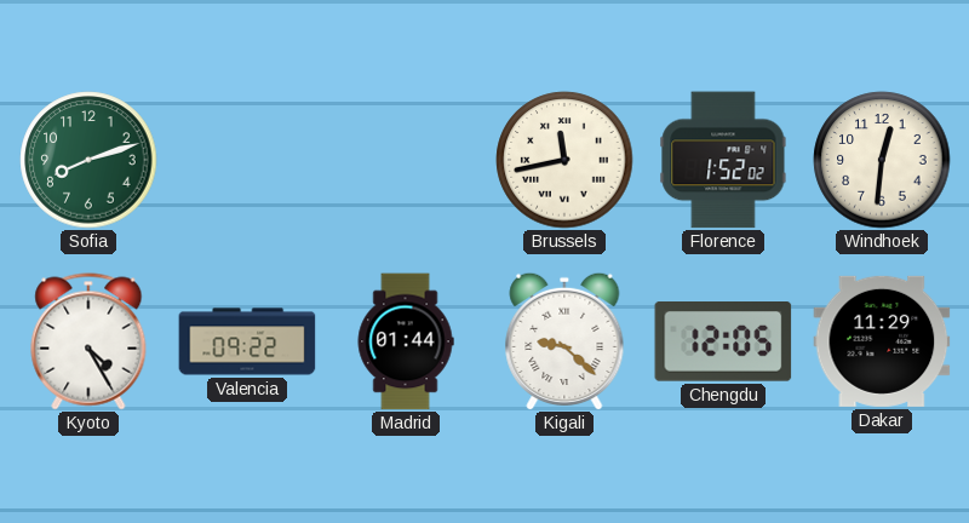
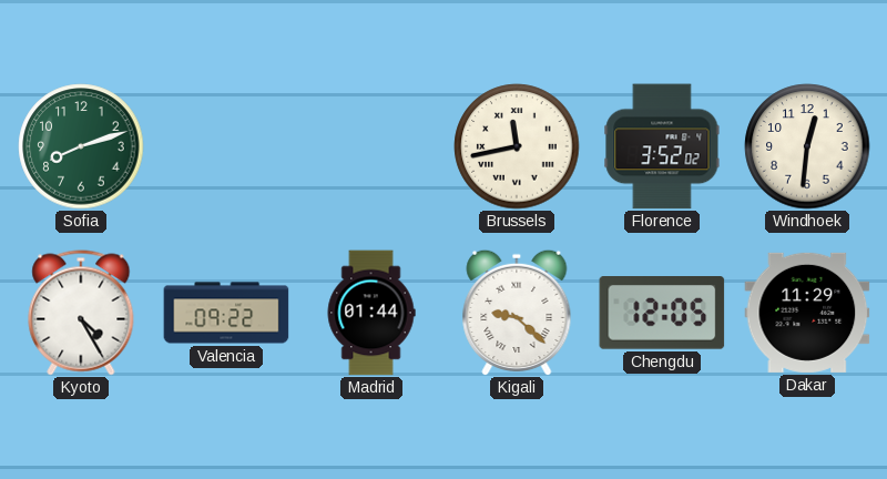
Florence: 1:52 -> 3:52
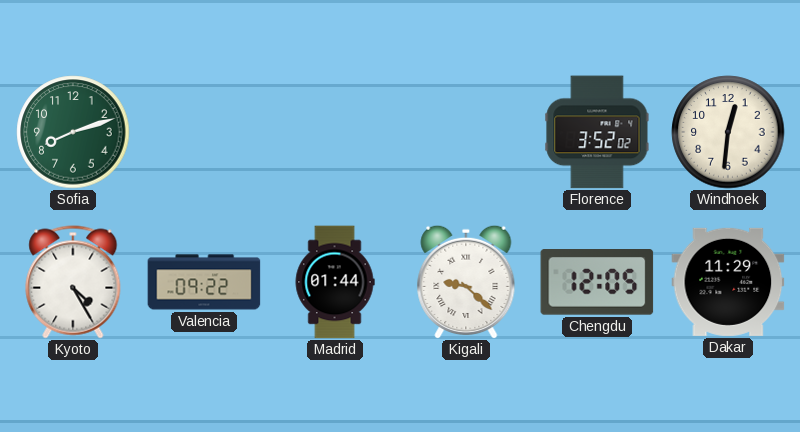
Brussels: 11:43 -> none
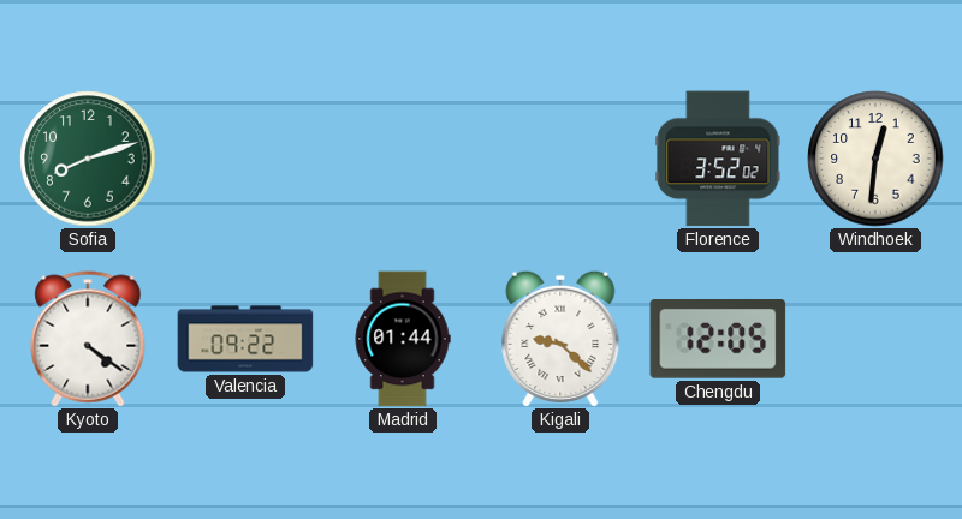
Kyoto: 4:25 -> 4:21
Dakar: 11:29 -> none
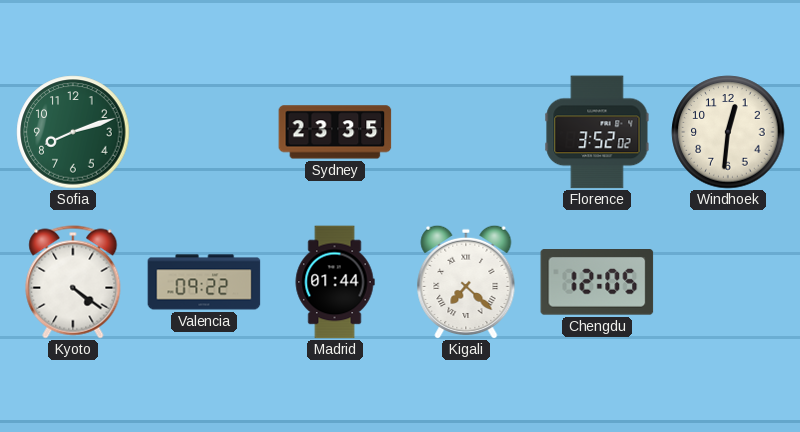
Sydney: none -> 23:35
Kigali: 9:22 -> 7:22
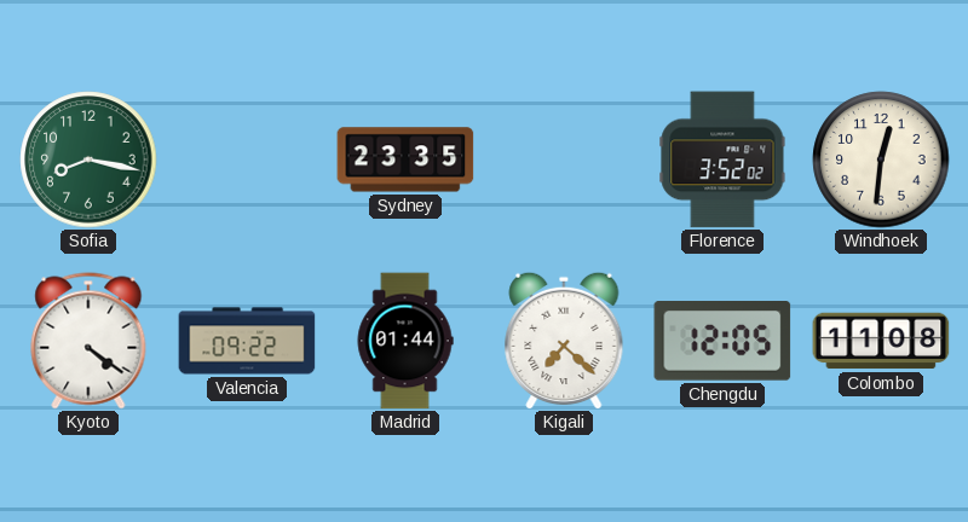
Sofia: 8:12 -> 8:17
Colombo: none -> 11:08
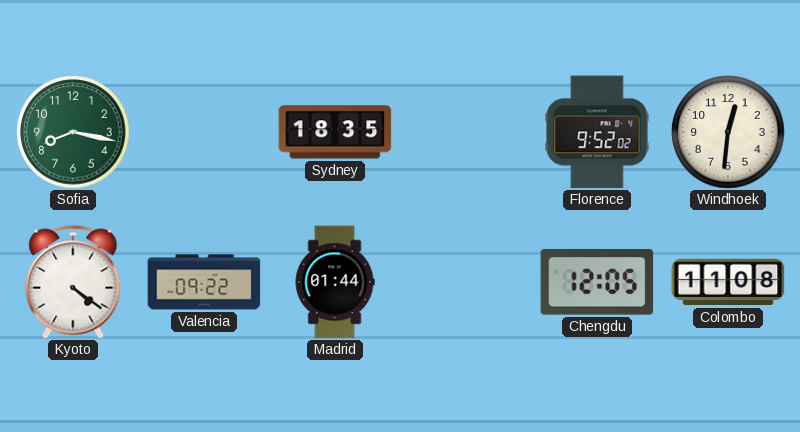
Sydney: 23:35 -> 18:35
Florence: 3:52 -> 9:52
Kigali: 7:22 -> none
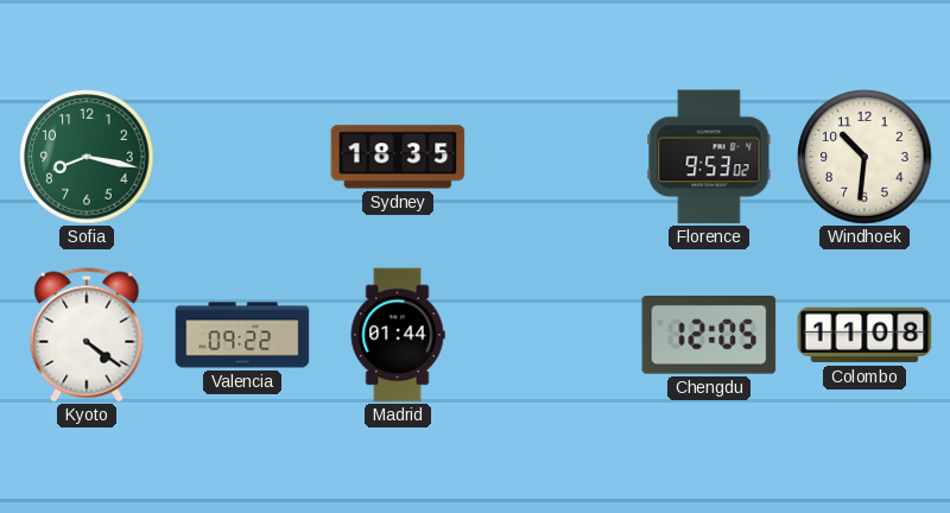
Florence: 9:52 -> 9:53
Windhoek: 12:31 -> 10:31
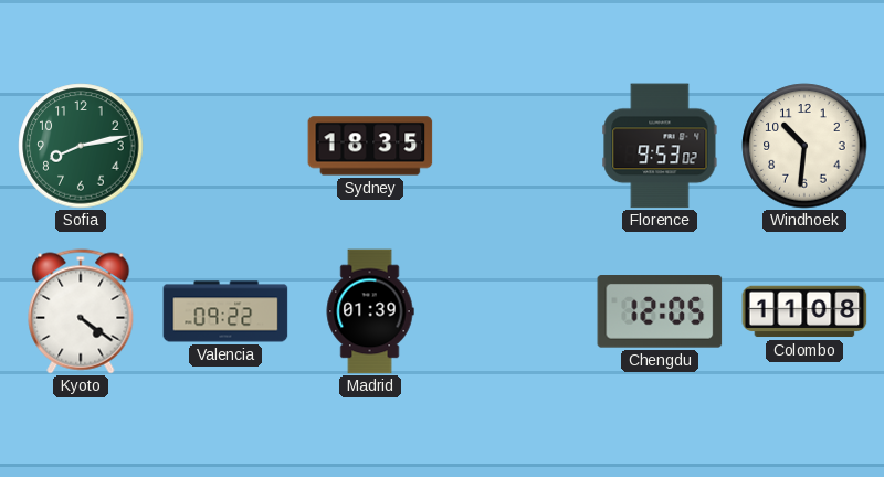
Sofia: 8:17 -> 8:13
Madrid: 01:44 -> 01:39
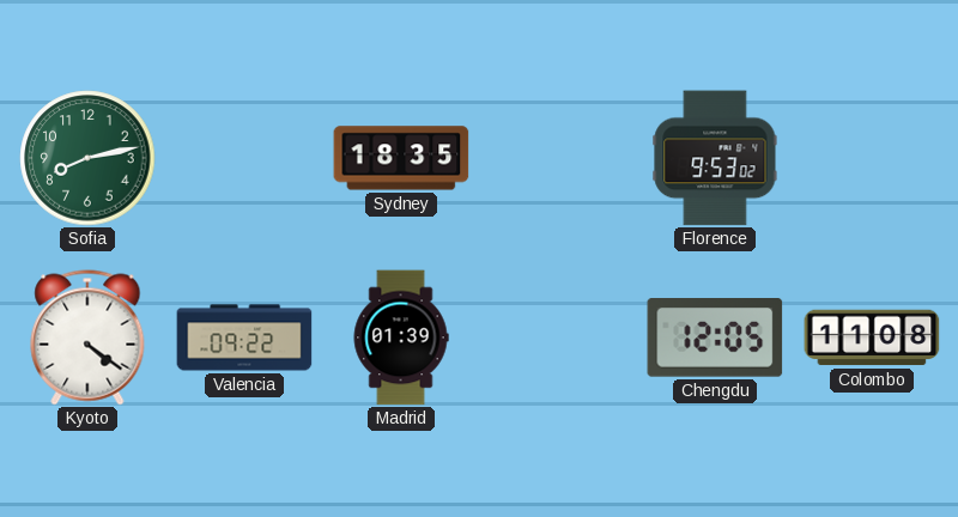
Windhoek: 10:31 -> none
